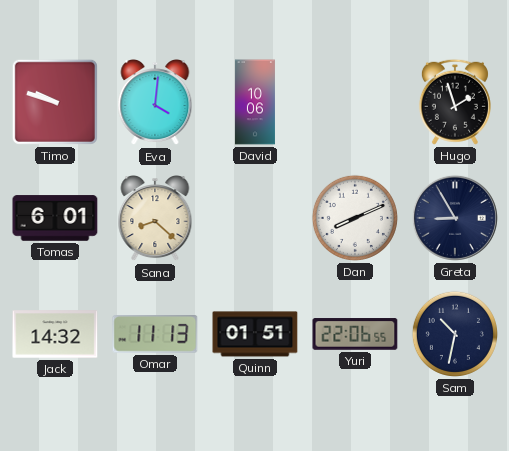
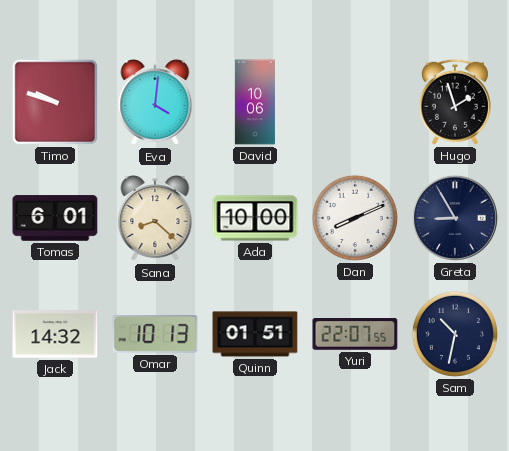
Ada: none -> 10:00
Omar: 11:13 -> 10:13
Yuri: 22:06 -> 22:07
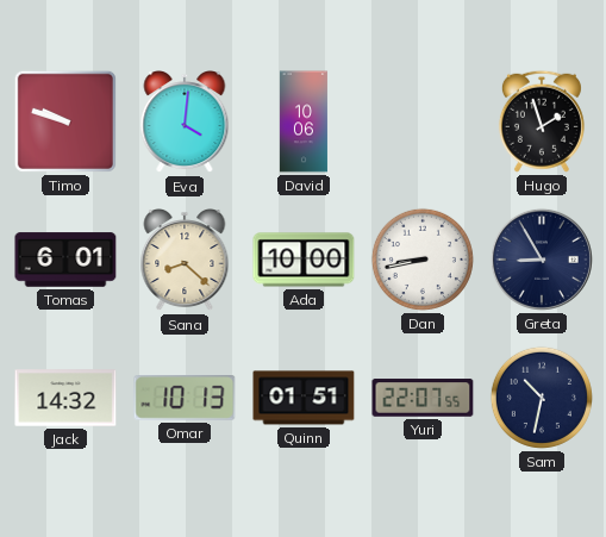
Dan: 8:11 -> 8:43
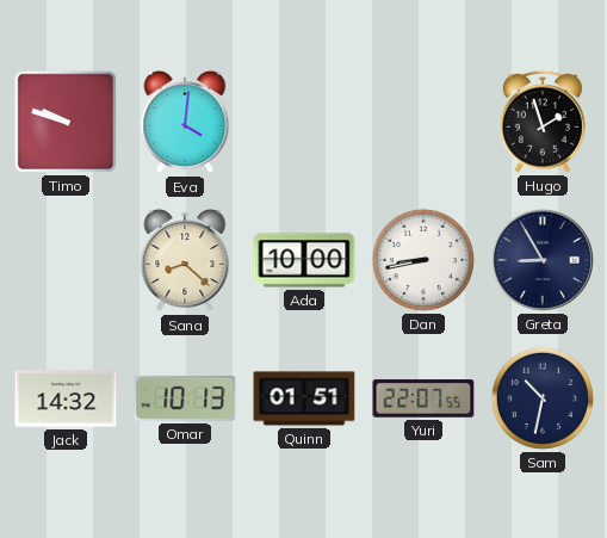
David: 10:06 -> none
Tomas: 6:01 -> none
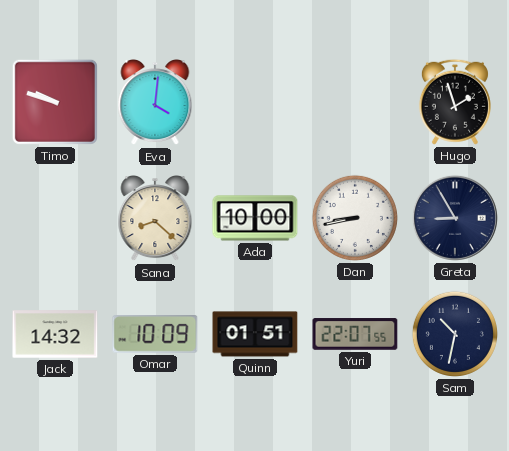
Omar: 10:13 -> 10:09
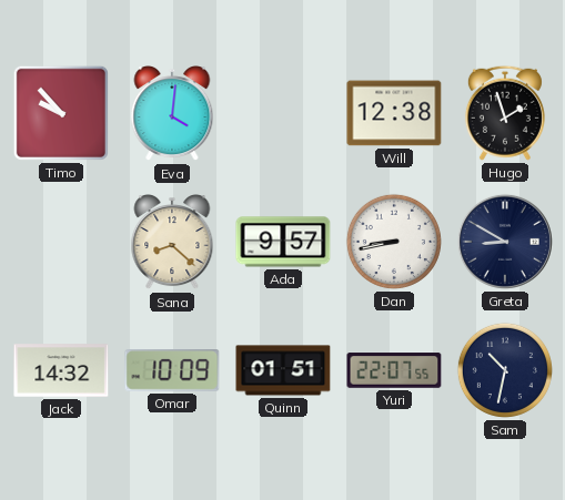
Timo: 9:48 -> 9:53
Will: none -> 12:38
Ada: 10:00 -> 9:57
Greta: 8:55 -> 8:50
